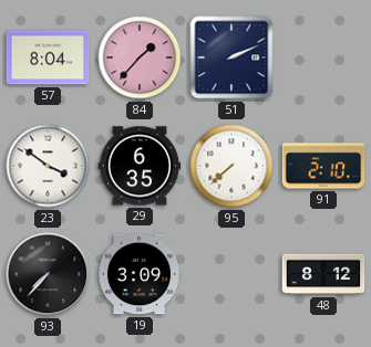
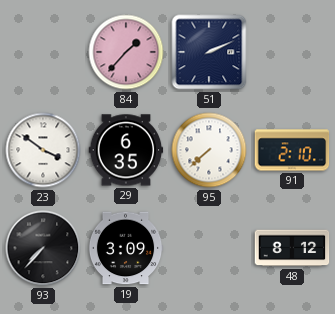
57: 8:04 -> none
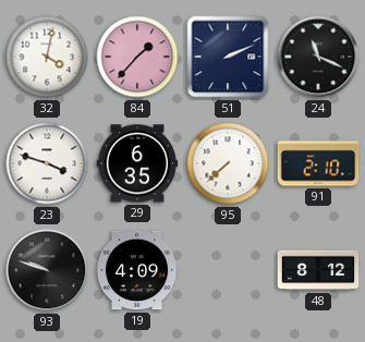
32: none -> 4:02
24: none -> 11:19
23: 3:51 -> 3:48
93: 7:37 -> 9:48
19: 3:09 -> 4:09
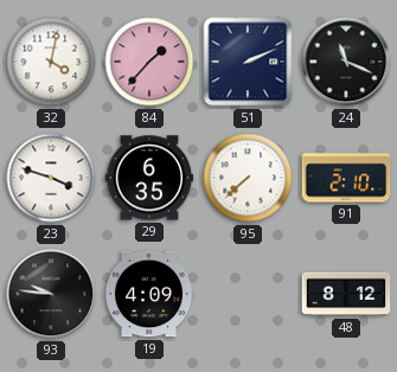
93: 9:48 -> 9:46
